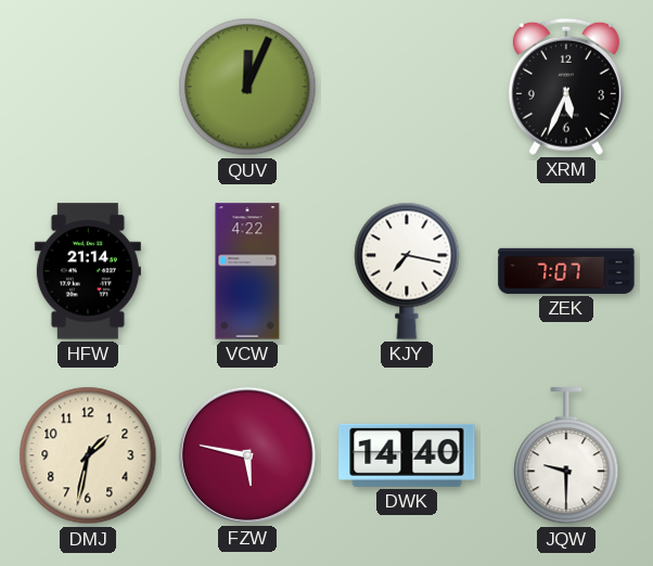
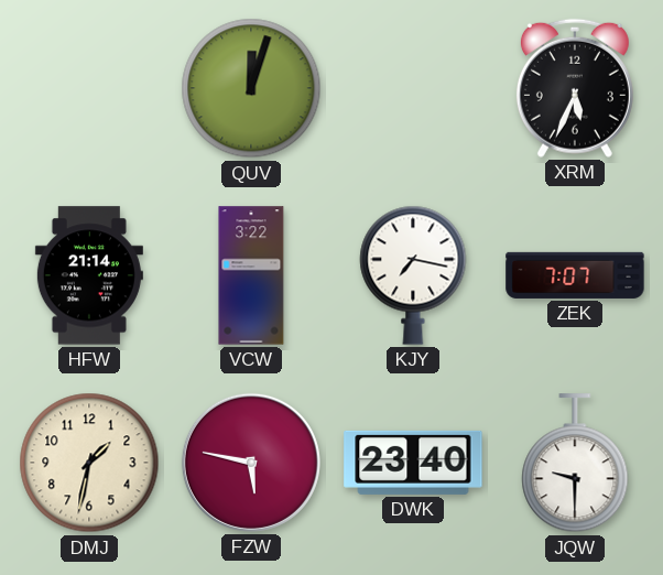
QUV: 12:04 -> 12:03
VCW: 4:22 -> 3:22
DWK: 14:40 -> 23:40
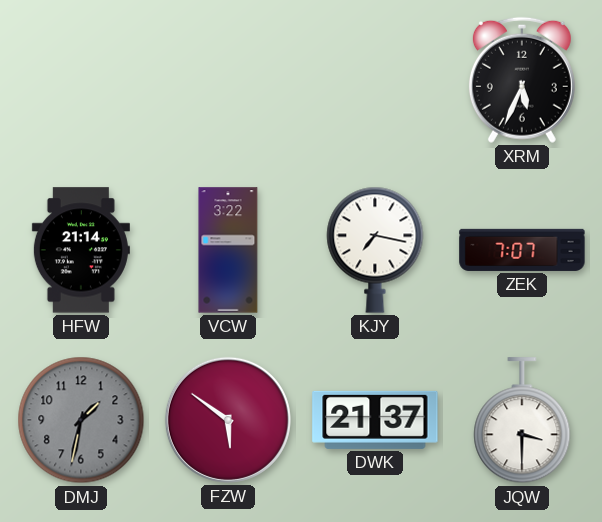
QUV: 12:03 -> none
DMJ dial: cream -> grey
FZW: 5:47 -> 5:51
DWK: 23:40 -> 21:37
JQW: 9:30 -> 3:30
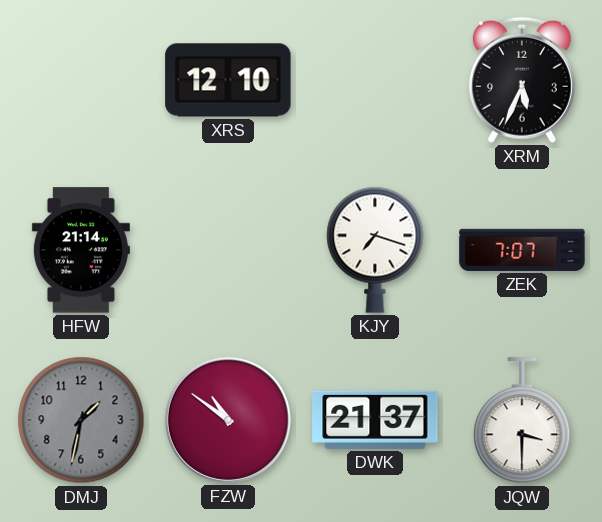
XRS: none -> 12:10
VCW: 3:22 -> none
KJY: 7:17 -> 7:18
FZW: 5:51 -> 10:51
